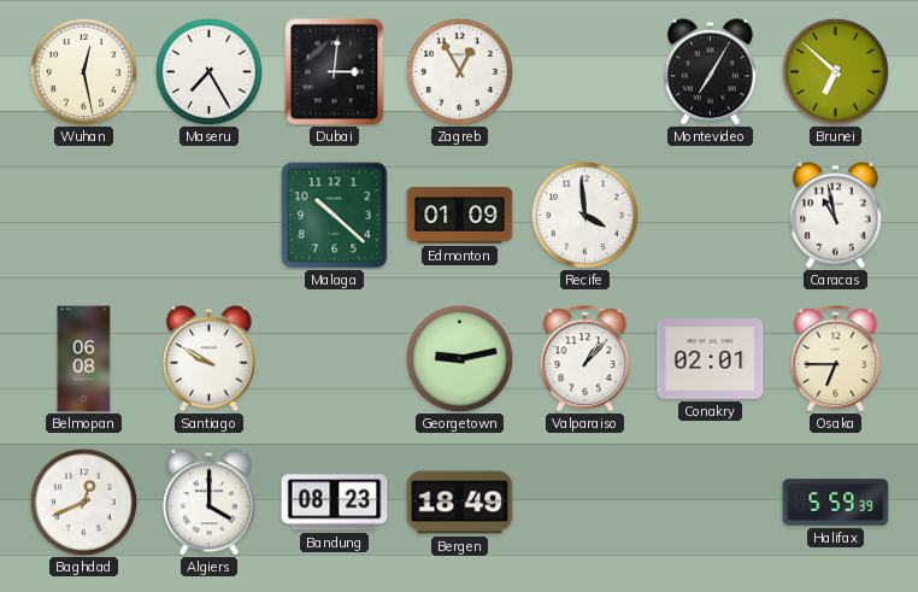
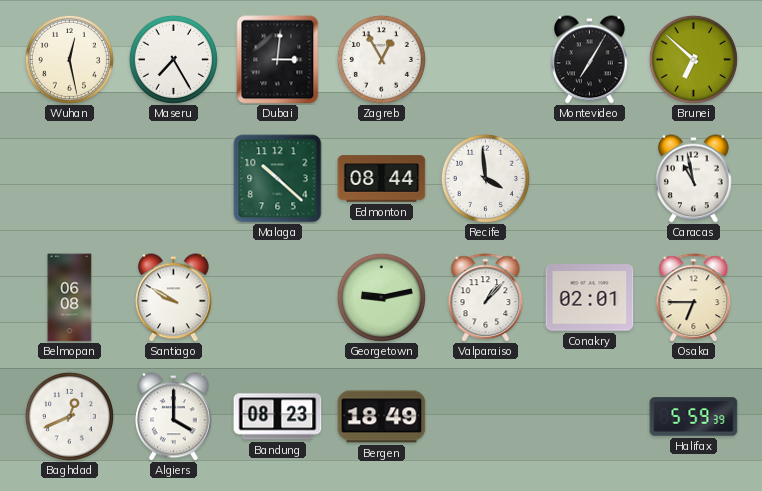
Edmonton: 01:09 -> 08:44
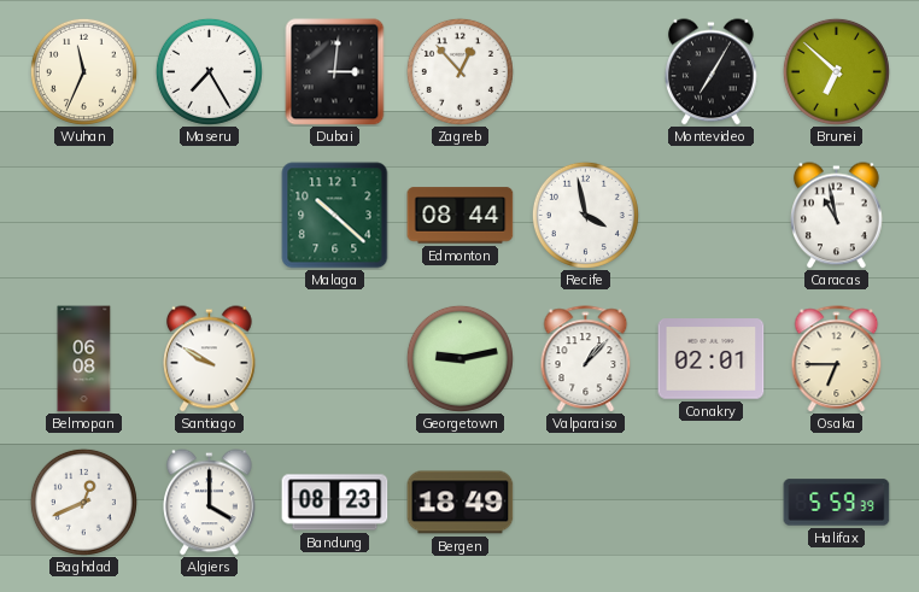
Wuhan: 12:28 -> 11:34
Zagreb: 12:55 -> 12:53
Recife: 3:59 -> 3:58
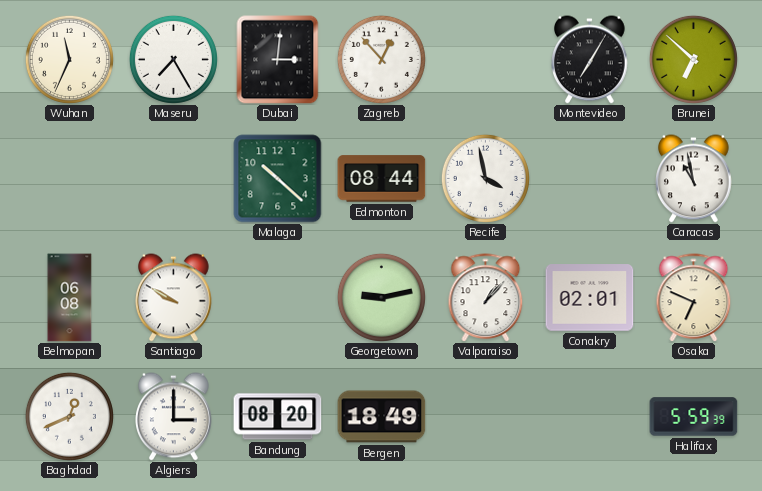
Osaka: 6:45 -> 6:49
Algiers: 4:00 -> 3:00
Bandung: 08:23 -> 08:20
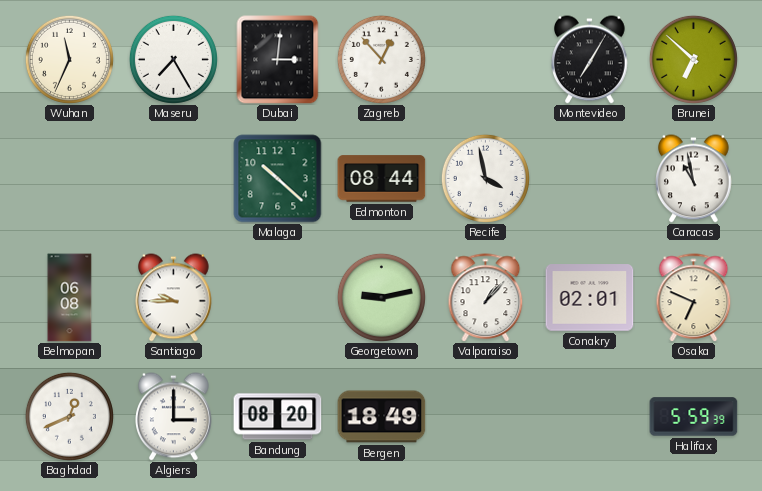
Santiago: 9:50 -> 9:45
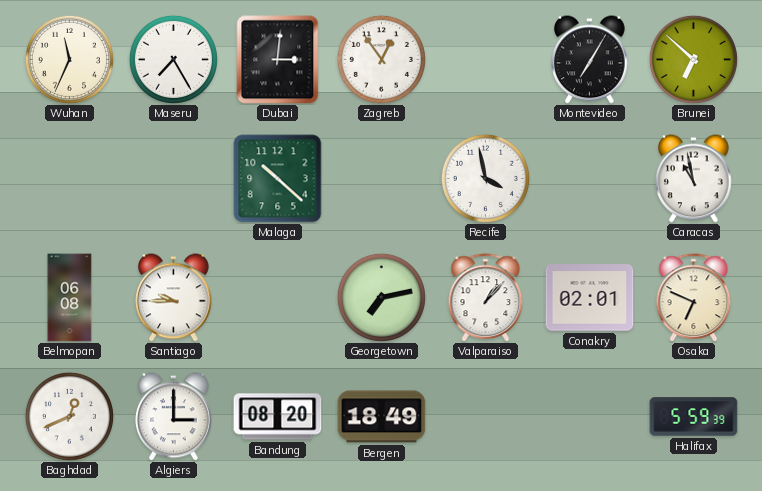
Zagreb: 12:53 -> 12:54
Edmonton: 08:44 -> none
Georgetown: 9:13 -> 7:13
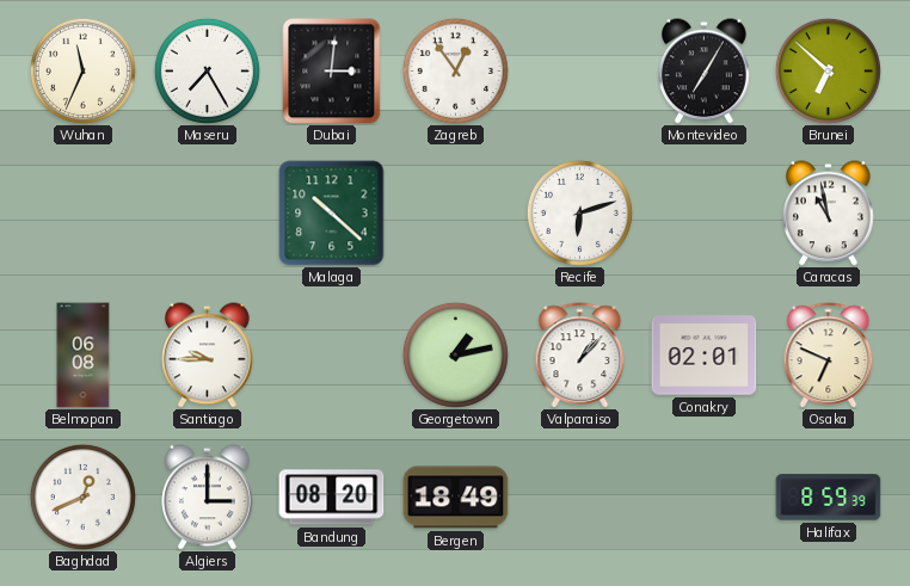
Recife: 3:58 -> 6:12
Georgetown: 7:13 -> 1:13
Halifax: 5:59 -> 8:59
